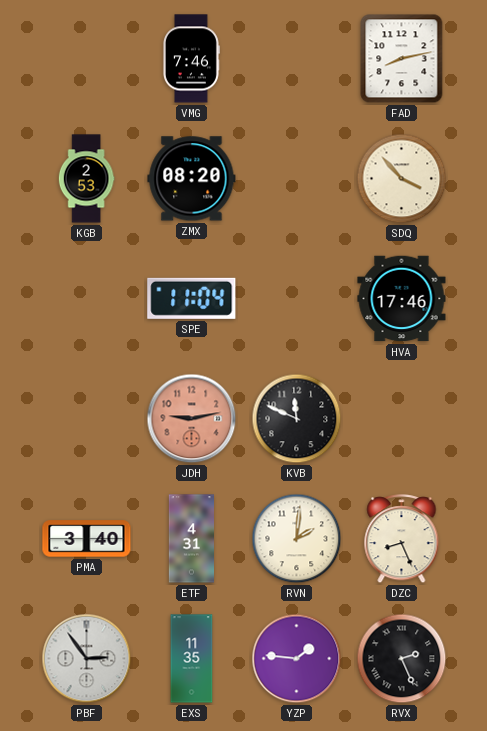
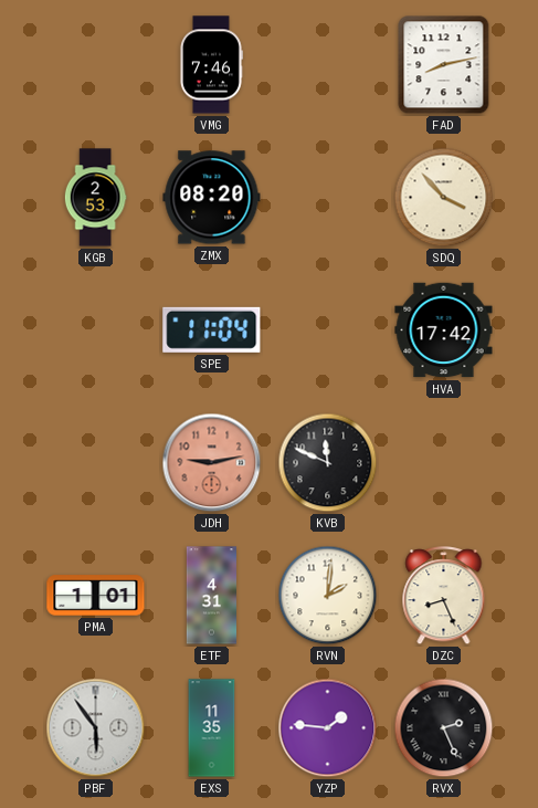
HVA: 17:46 -> 17:42
PMA: 3:40 -> 1:01
PBF: 2:54 -> 5:54
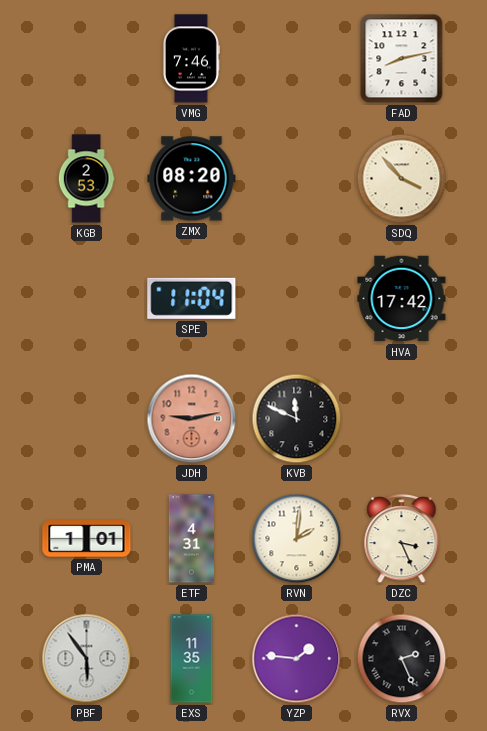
DZC: 8:26 -> 3:26
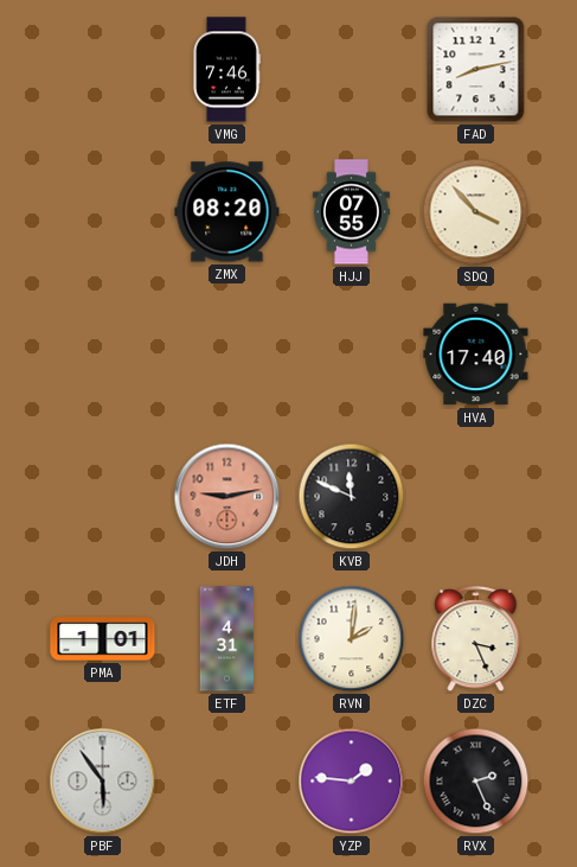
KGB: 2:53 -> none
HJJ: none -> 07:55
SPE: 11:04 -> none
HVA: 17:42 -> 17:40
EXS: 11:35 -> none
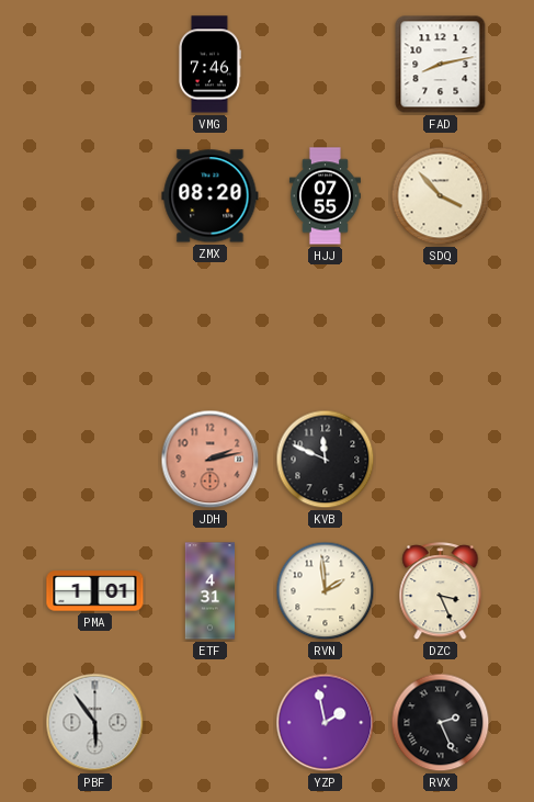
HVA: 17:40 -> none
JDH: 9:13 -> 2:13
RVN: 2:01 -> 1:59
YZP: 1:46 -> 1:58
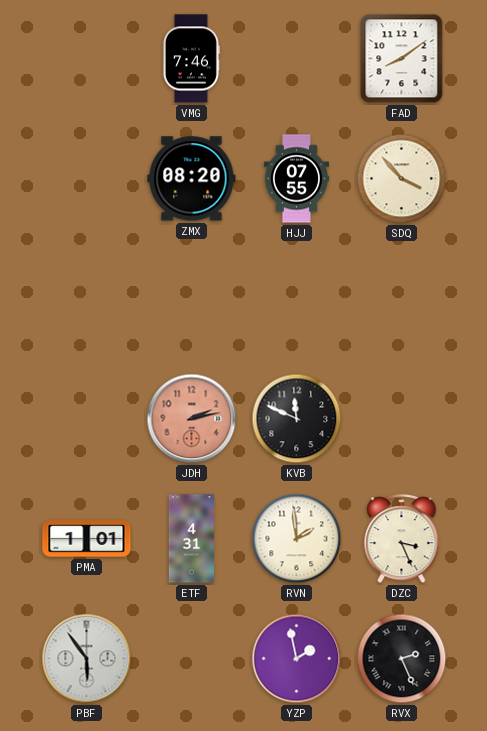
FAD: 8:13 -> 8:09
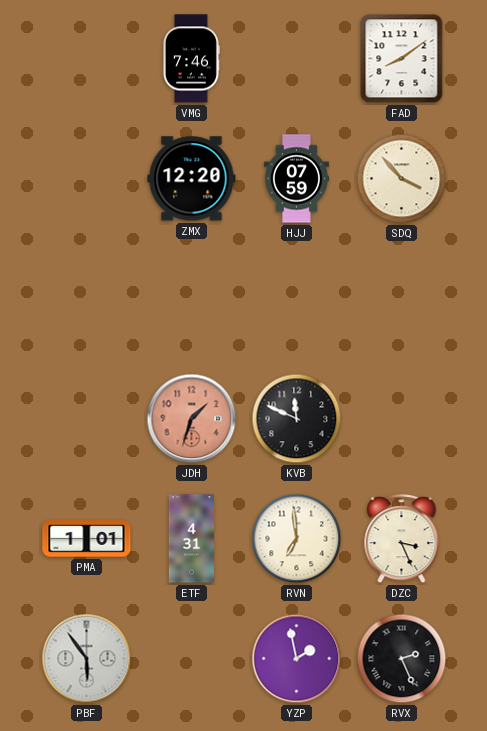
ZMX: 08:20 -> 12:20
HJJ: 07:55 -> 07:59
JDH: 2:13 -> 1:33
RVN: 1:59 -> 6:59
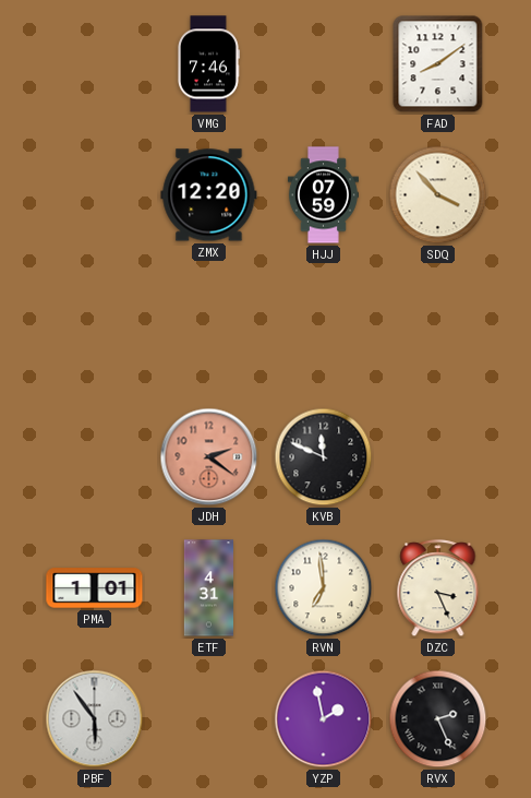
JDH: 1:33 -> 2:21
